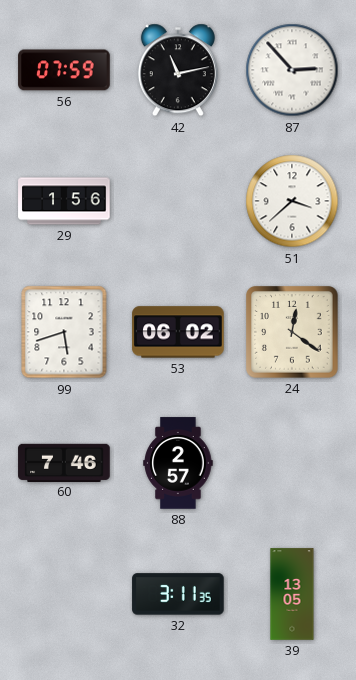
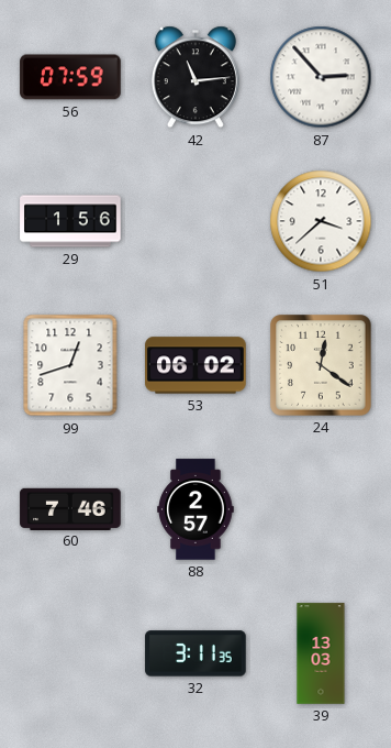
42: 11:13 -> 11:14
99: 5:42 -> 12:42
39: 13:05 -> 13:03
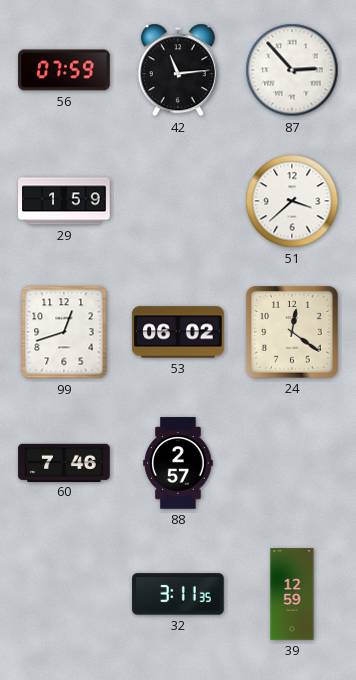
29: 1:56 -> 1:59
39: 13:03 -> 12:59
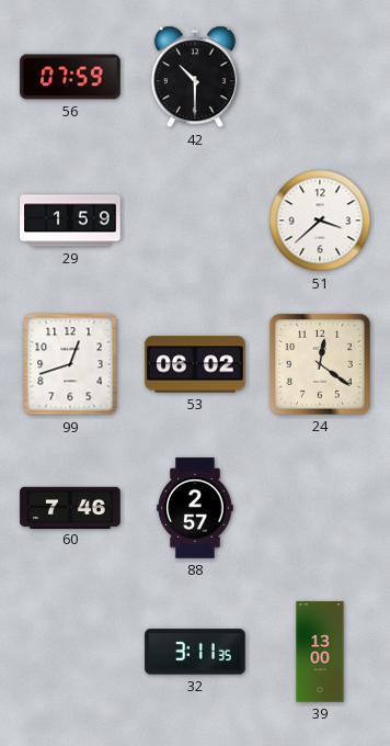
42: 11:14 -> 10:30
87: 2:53 -> none
39: 12:59 -> 13:00
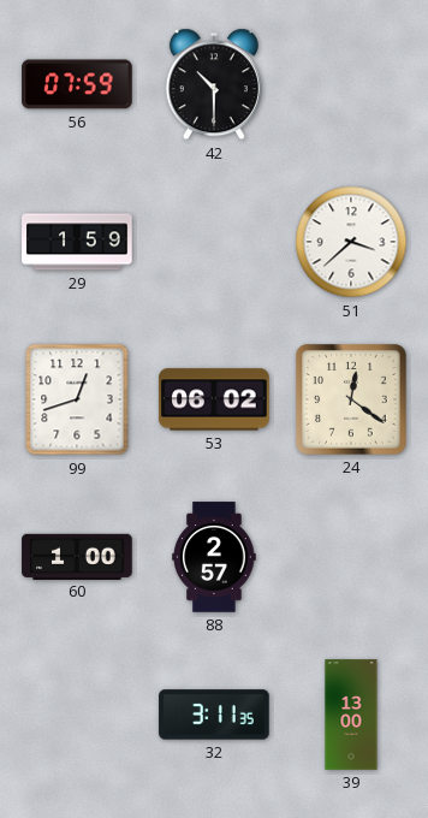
60: 7:46 -> 1:00
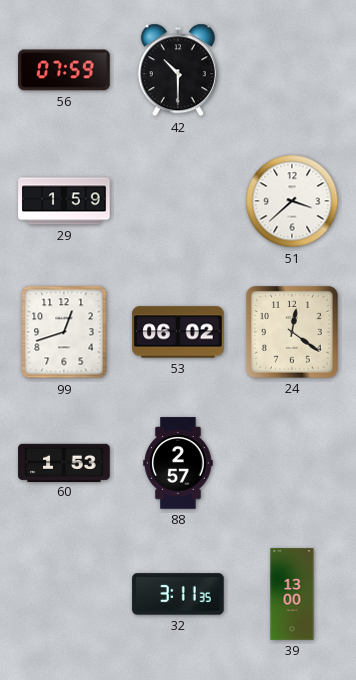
60: 1:00 -> 1:53
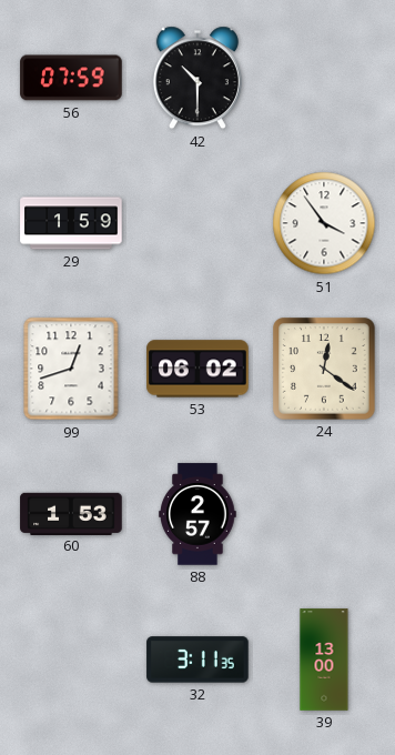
51: 3:38 -> 3:54
